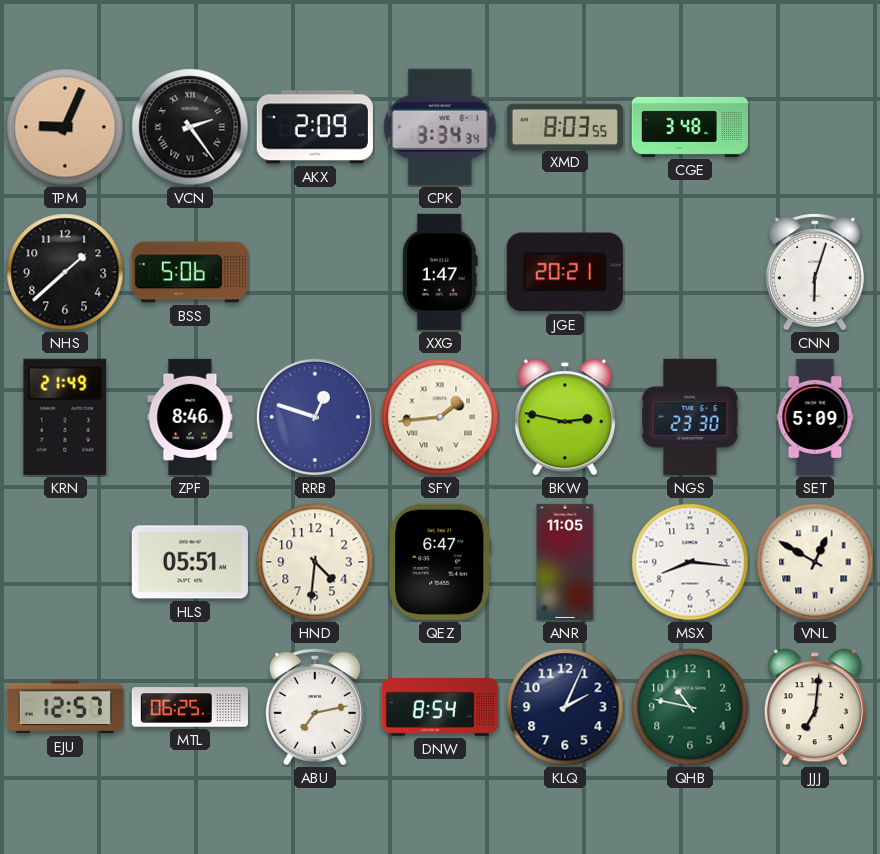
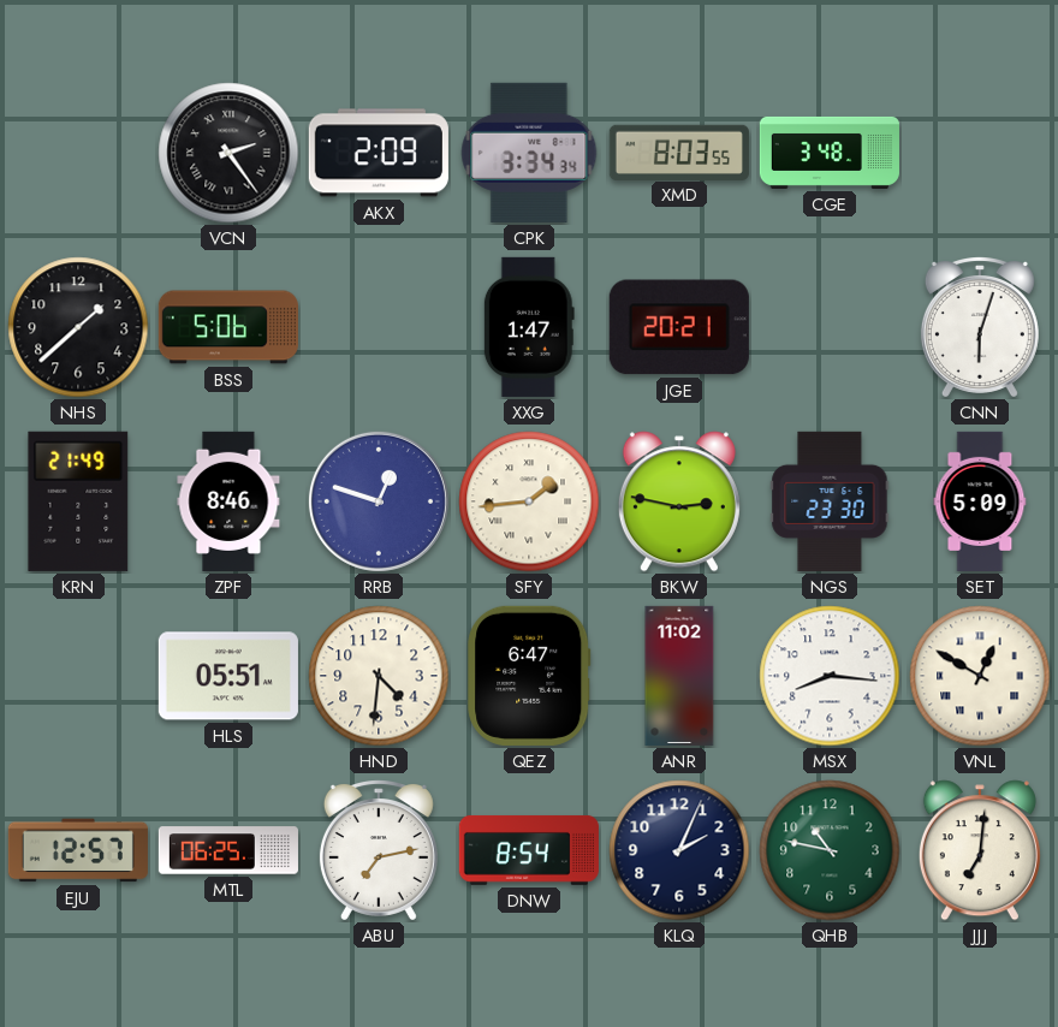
TPM: 9:04 -> none
ANR: 11:05 -> 11:02
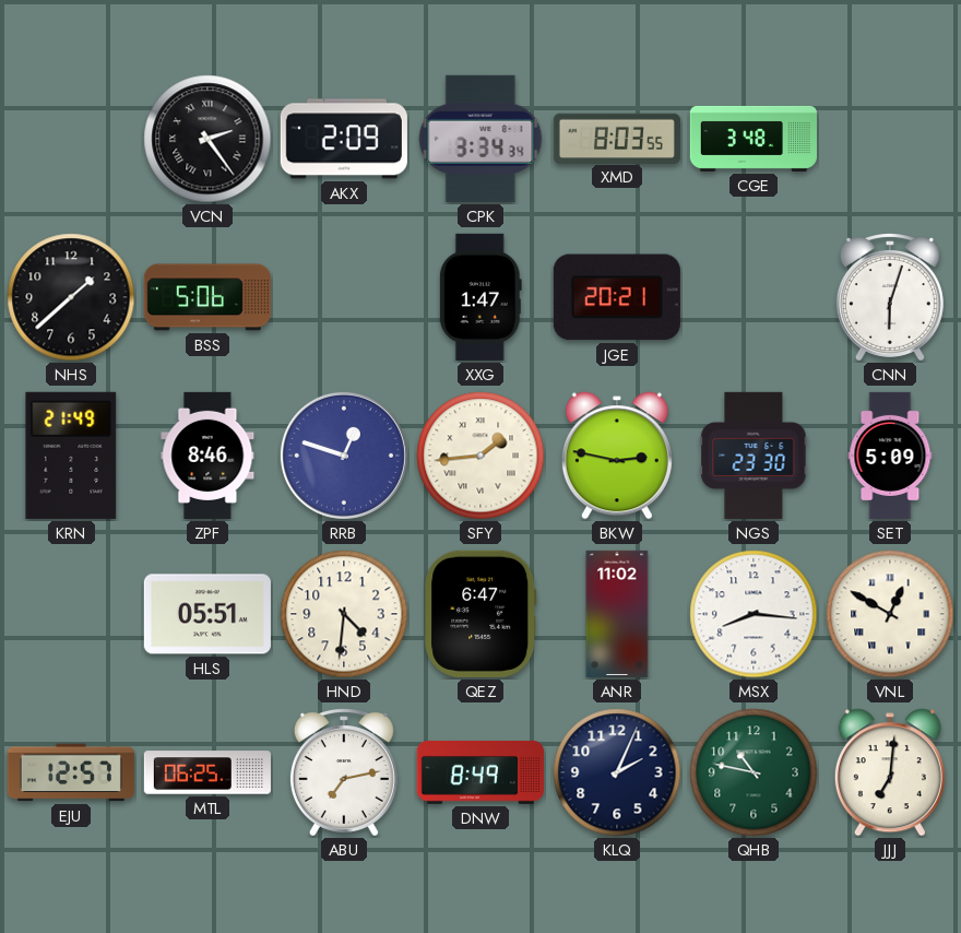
DNW: 8:54 -> 8:49
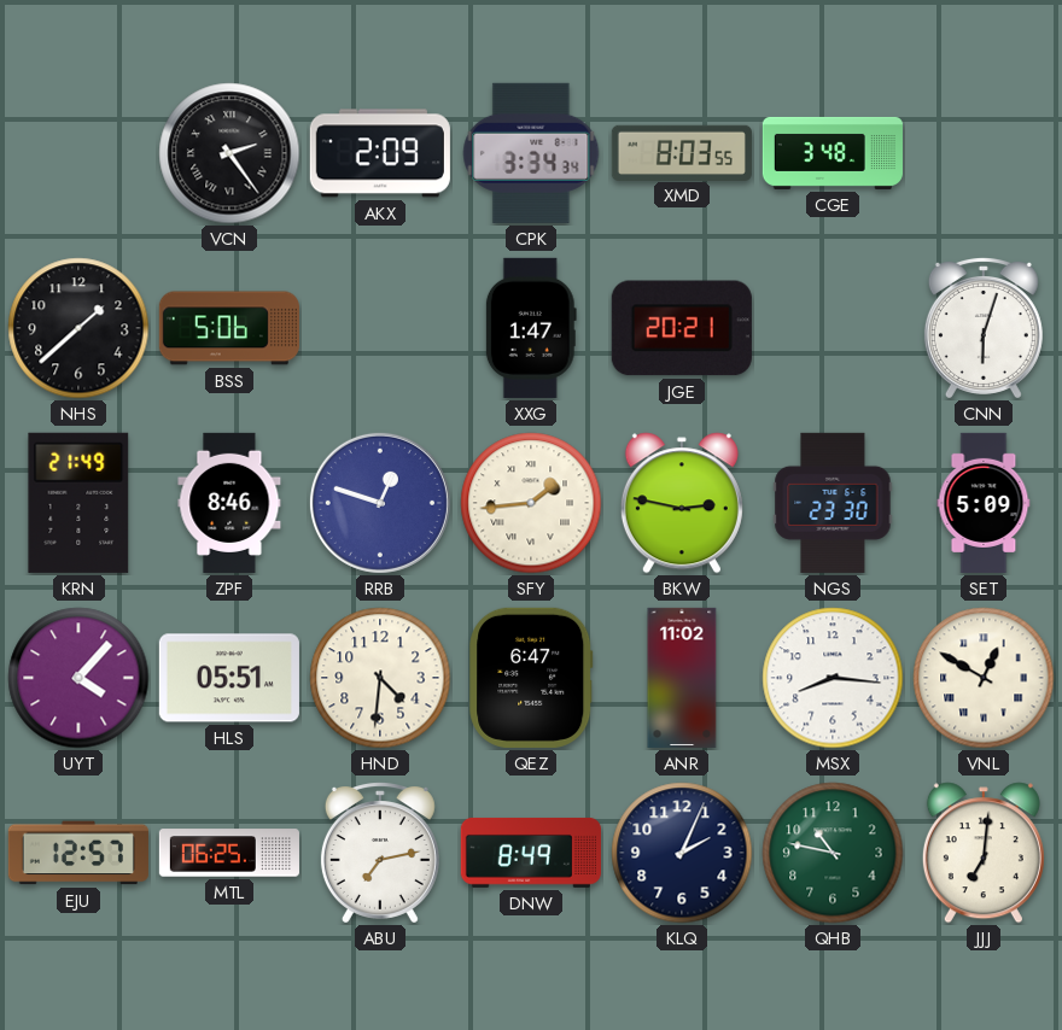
UYT: none -> 4:07
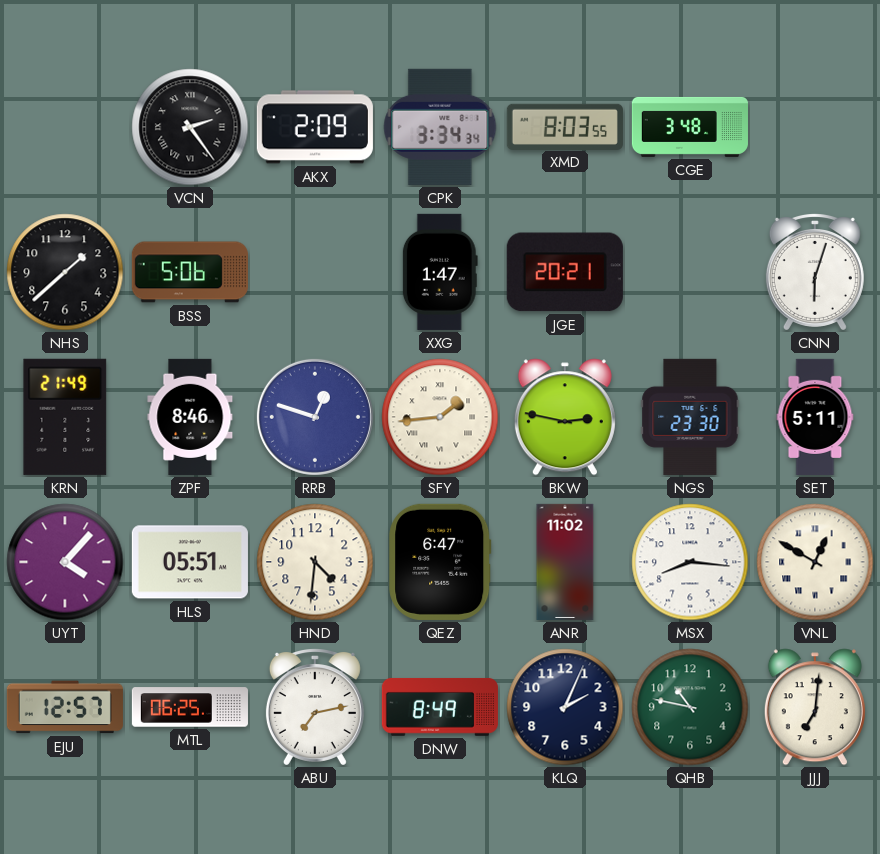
SET: 5:09 -> 5:11
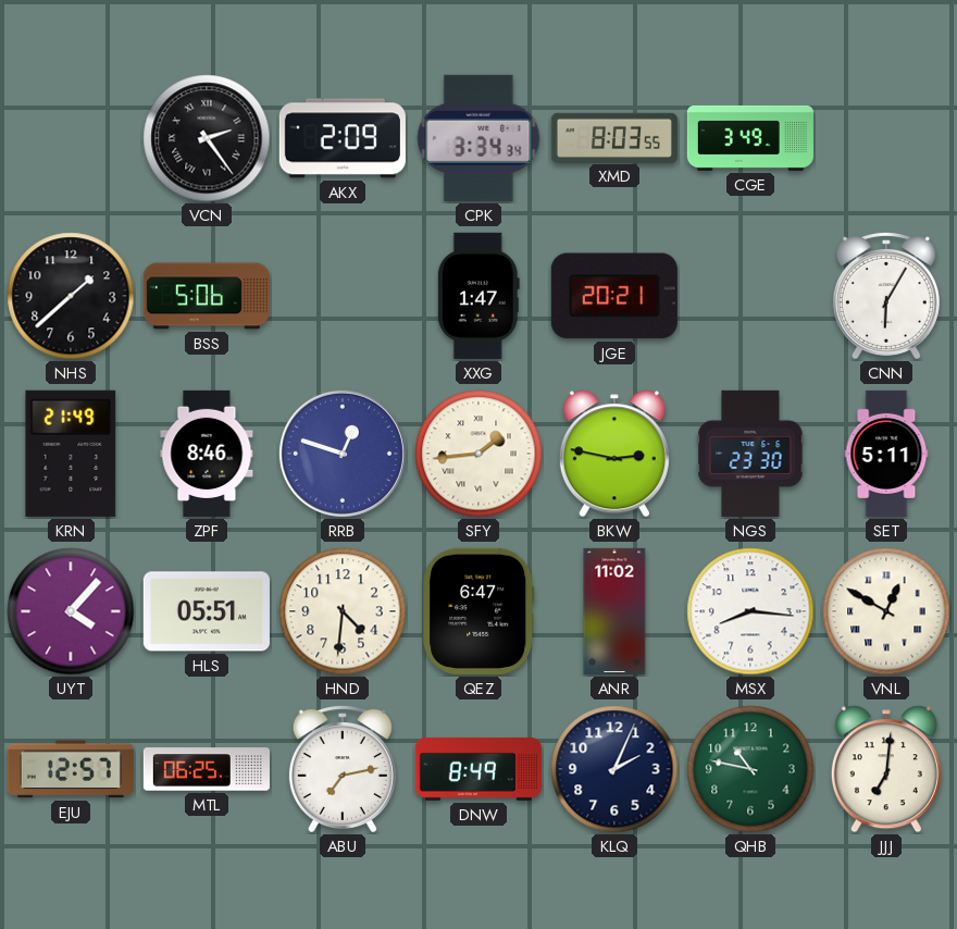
CGE: 3:48 -> 3:49
CNN: 6:03 -> 6:05
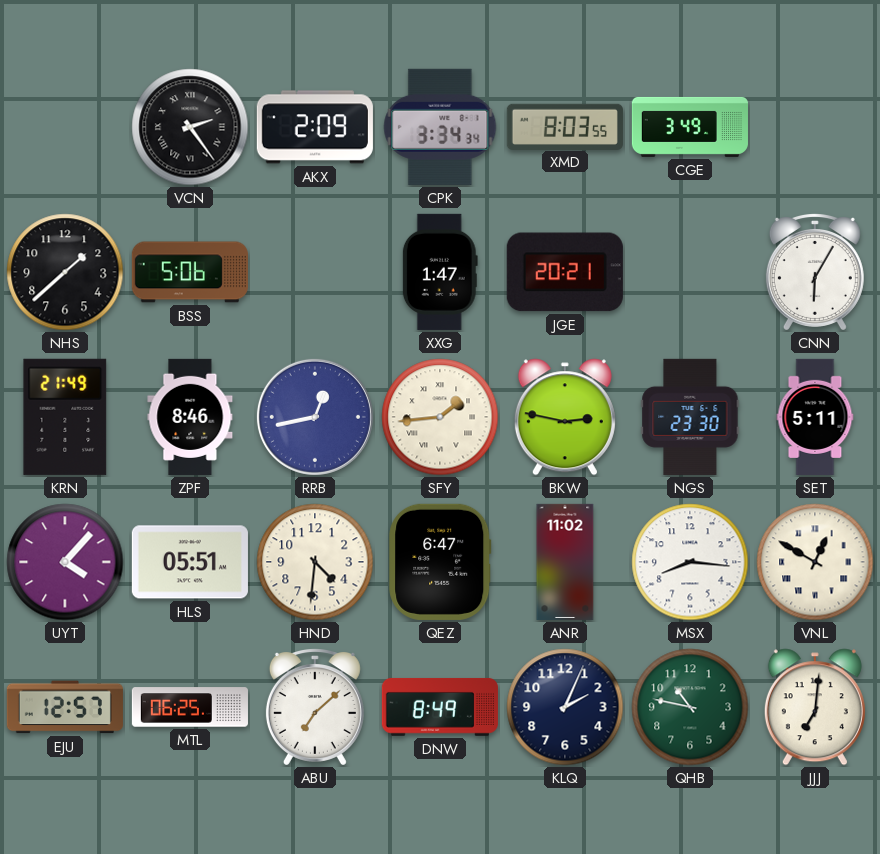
RRB: 12:48 -> 12:43
ABU: 7:13 -> 7:08
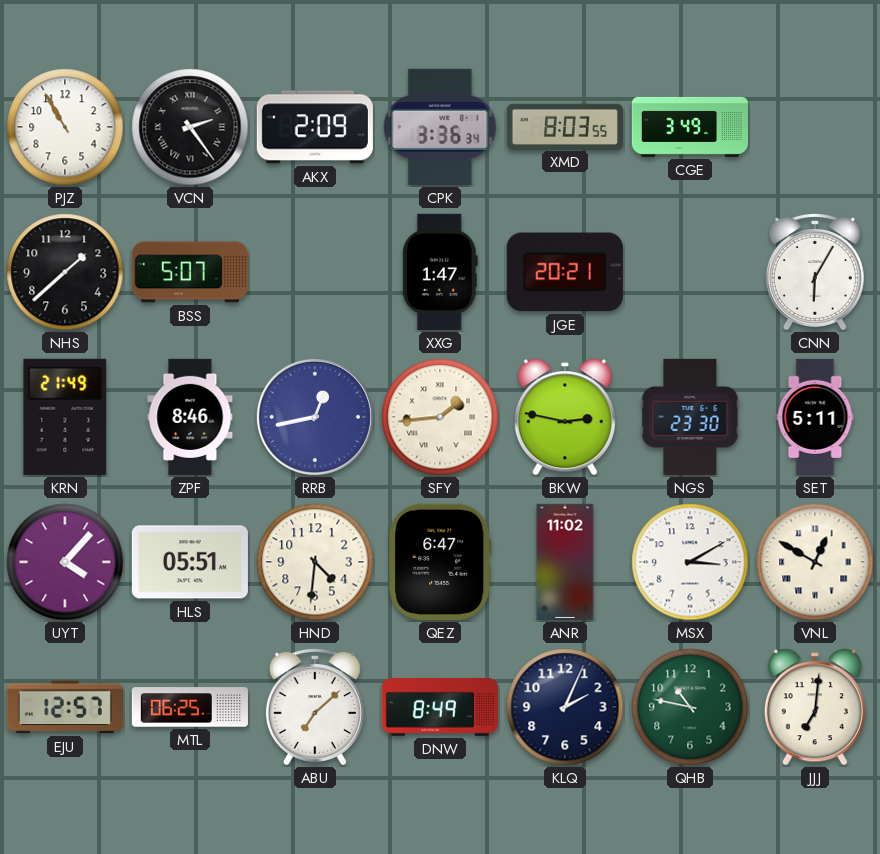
PJZ: none -> 10:55
CPK: 3:34 -> 3:36
BSS: 5:06 -> 5:07
MSX: 8:16 -> 3:10
